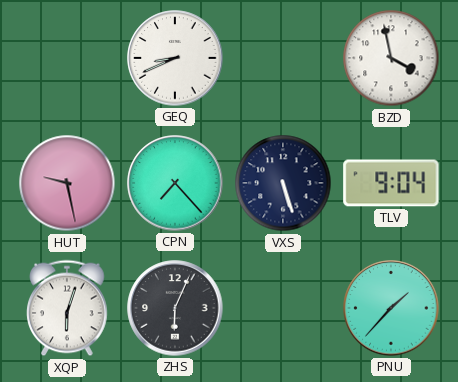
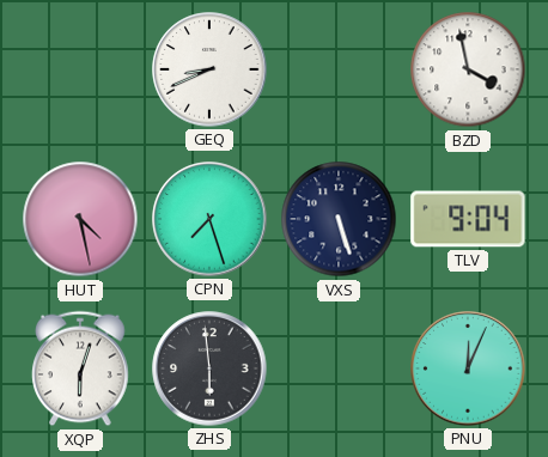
HUT: 9:28 -> 4:28
CPN: 7:23 -> 7:27
ZHS: 6:04 -> 5:59
PNU: 1:37 -> 12:04
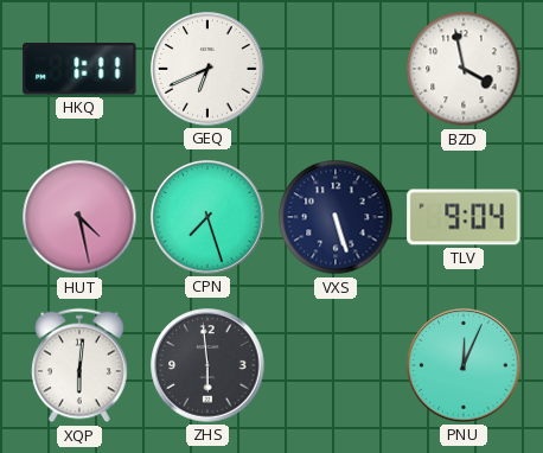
HKQ: none -> 1:11
GEQ: 8:41 -> 6:41
XQP: 6:03 -> 6:01
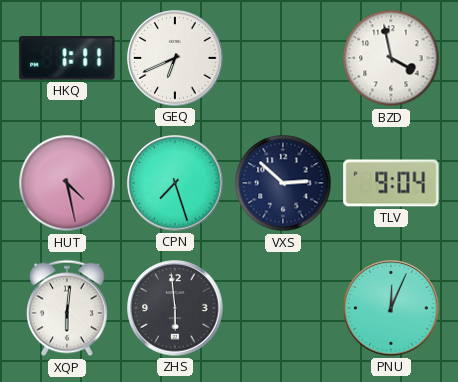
VXS: 5:27 -> 2:52
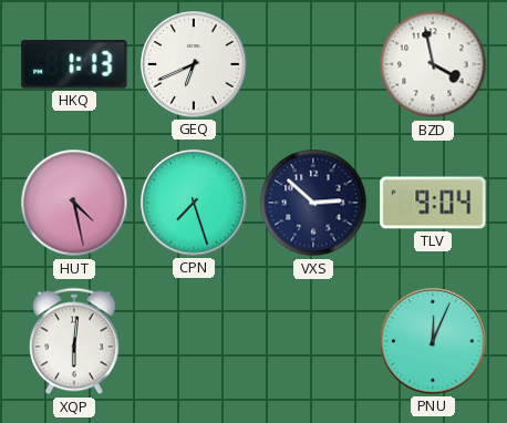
HKQ: 1:11 -> 1:13
ZHS: 5:59 -> none
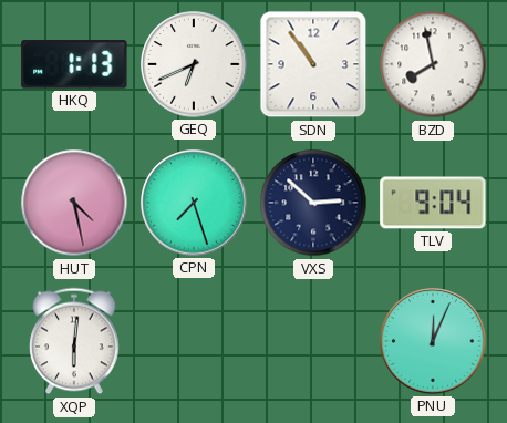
SDN: none -> 10:54
BZD: 3:58 -> 7:58
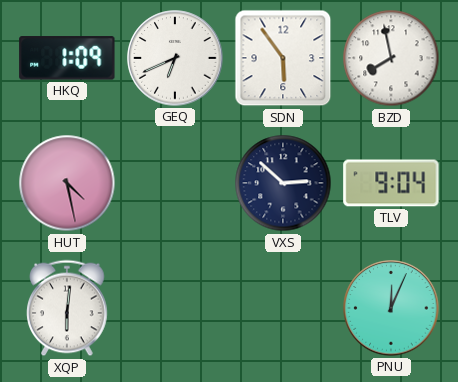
HKQ: 1:13 -> 1:09
SDN: 10:54 -> 5:54
CPN: 7:27 -> none
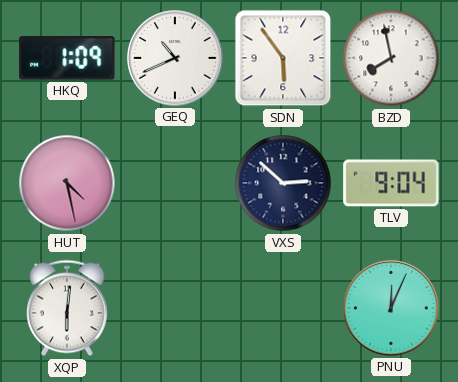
GEQ: 6:41 -> 10:41
